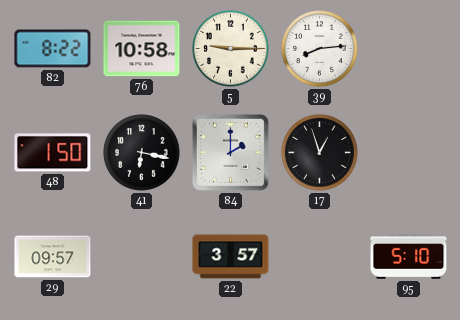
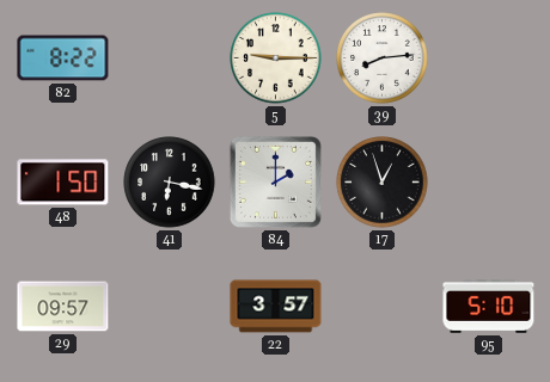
76: 10:58 -> none
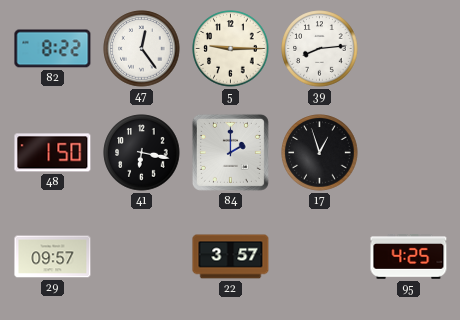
47: none -> 12:24
95: 5:10 -> 4:25
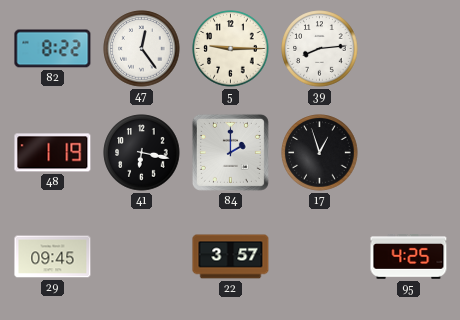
48: 1:50 -> 1:19
29: 09:57 -> 09:45
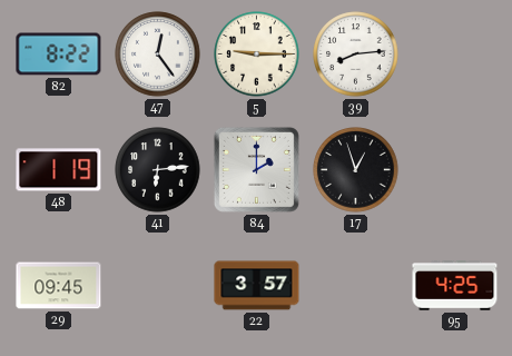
41: 6:17 -> 6:14
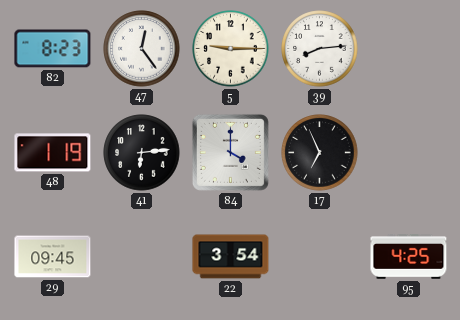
82: 8:22 -> 8:23
84: 2:00 -> 4:00
17: 12:57 -> 6:56
22: 3:57 -> 3:54
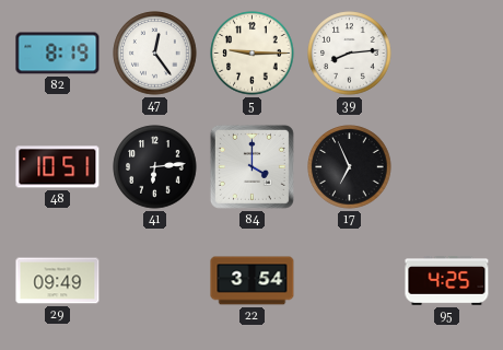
82: 8:23 -> 8:19
48: 1:19 -> 10:51
29: 09:45 -> 09:49
